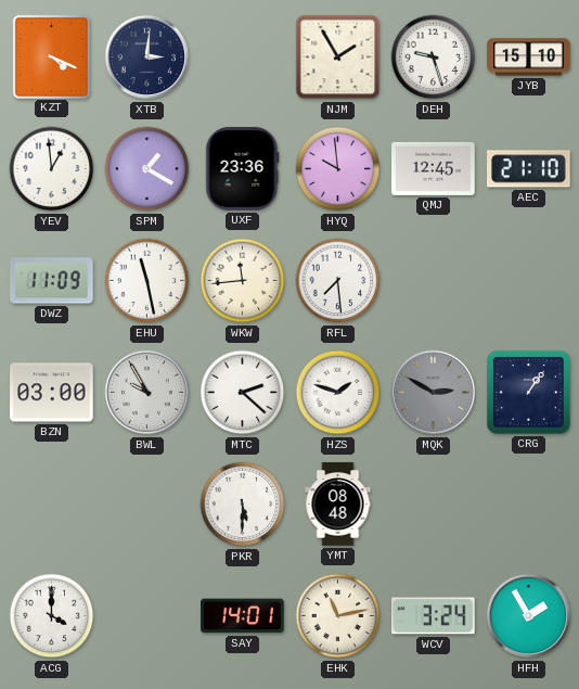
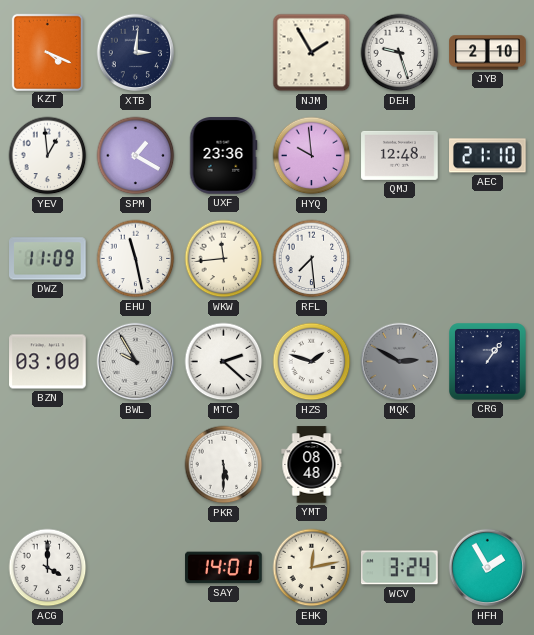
JYB: 15:10 -> 2:10
QMJ: 12:45 -> 12:48
EHK: 11:13 -> 12:13
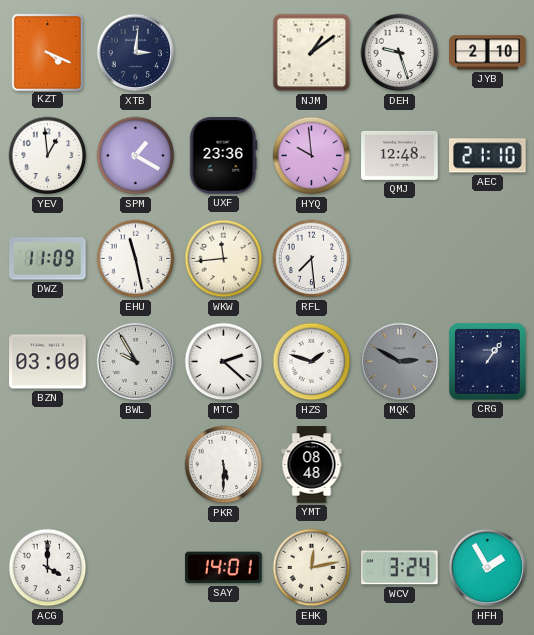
NJM: 1:55 -> 1:09
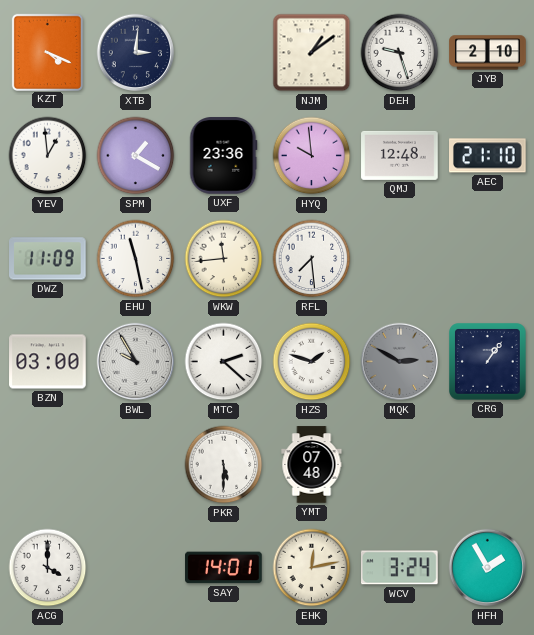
YMT: 08:48 -> 07:48
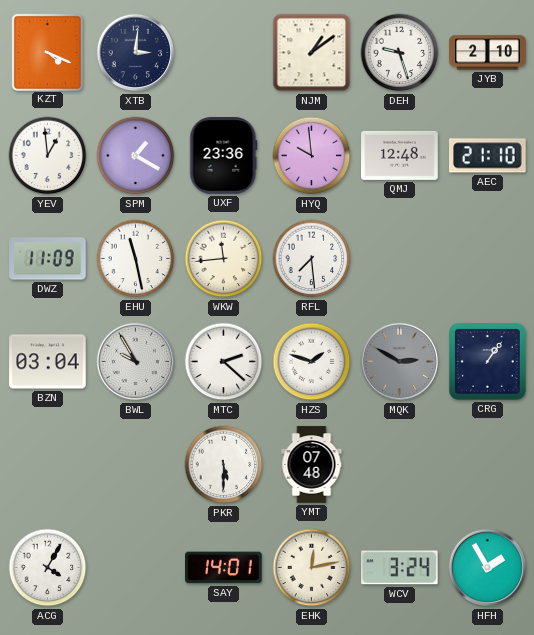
BZN: 03:00 -> 03:04
ACG: 4:00 -> 4:05
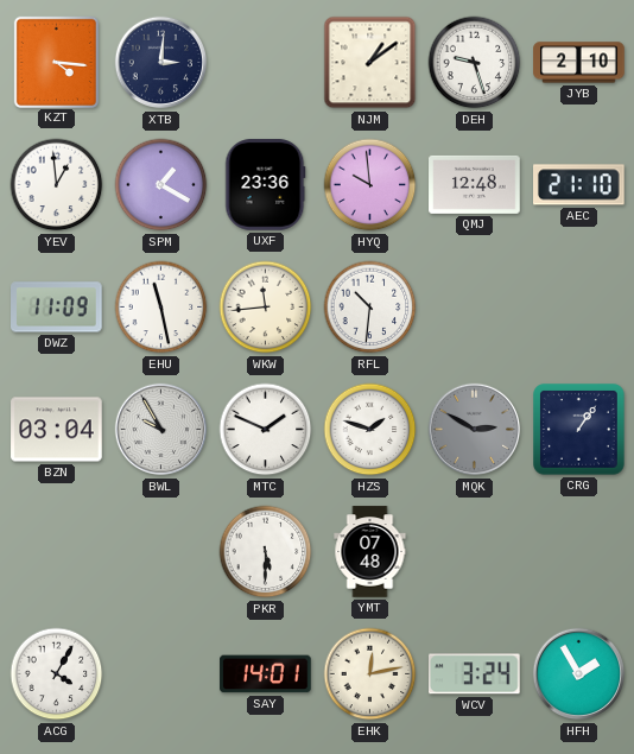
KZT: 4:19 -> 4:16
RFL: 7:29 -> 10:31
MTC: 2:22 -> 1:49
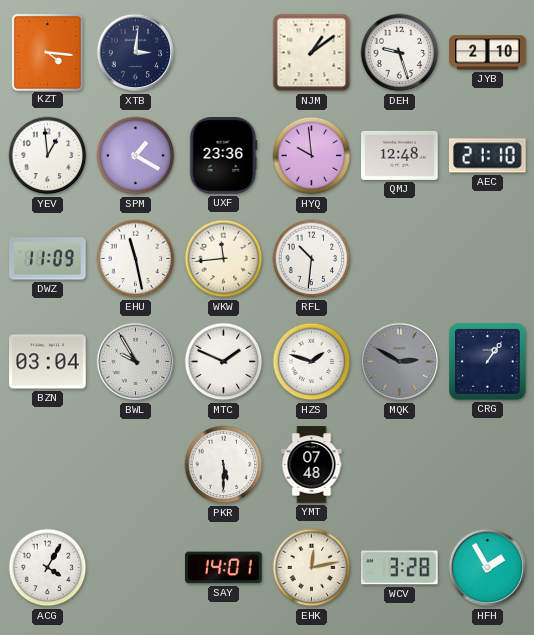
WCV: 3:24 -> 3:28
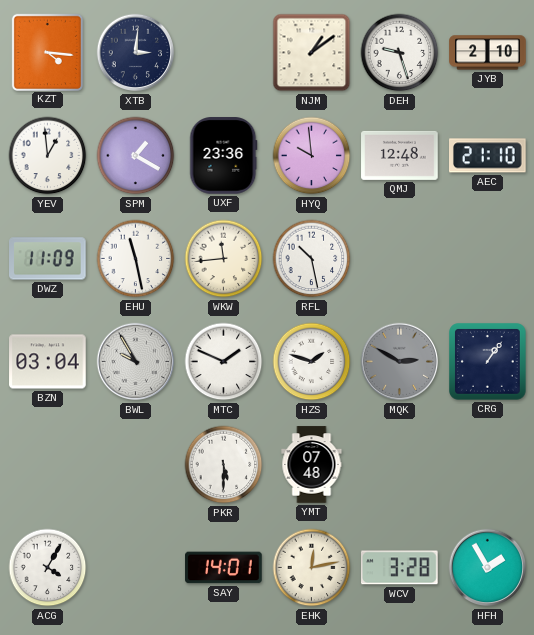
RFL: 10:31 -> 10:28
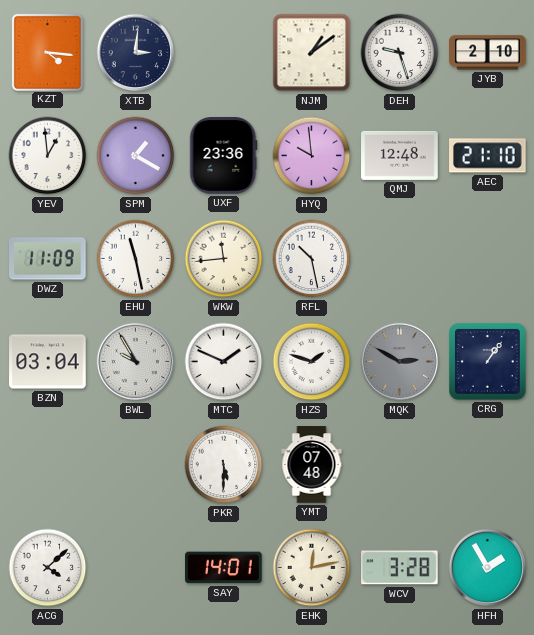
ACG: 4:05 -> 4:08
